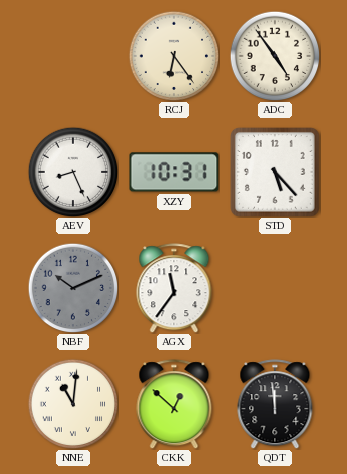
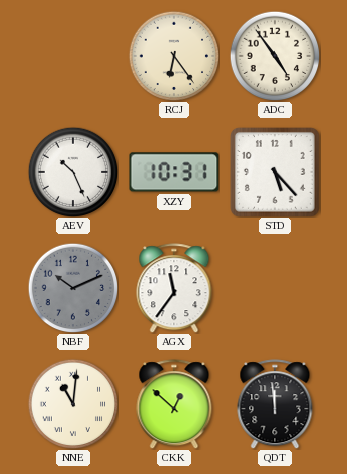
AEV: 8:26 -> 10:26
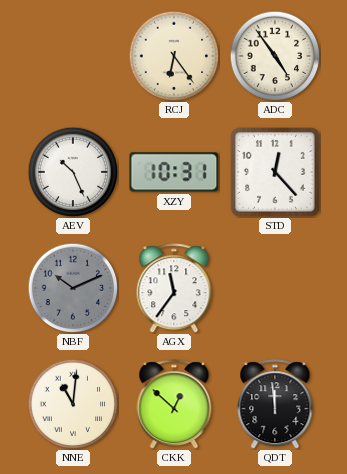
STD: 5:23 -> 12:23
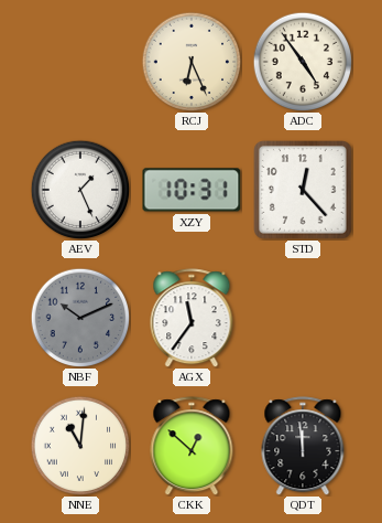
RCJ: 6:24 -> 6:26
AEV: 10:26 -> 1:26
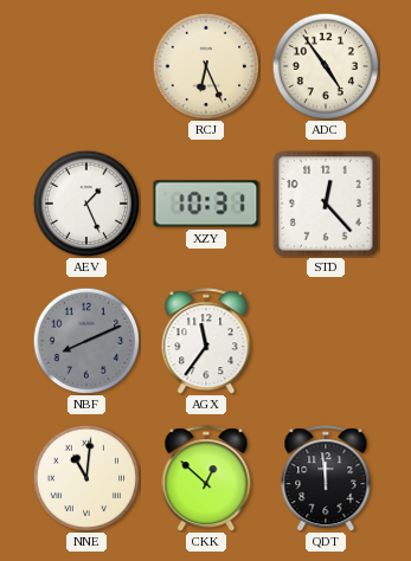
NBF: 10:11 -> 8:11
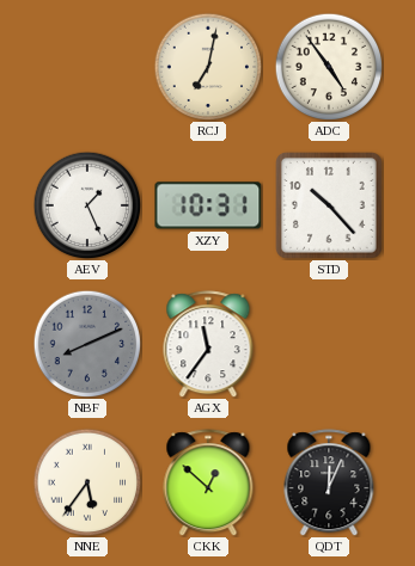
RCJ: 6:26 -> 7:02
STD: 12:23 -> 10:23
NNE: 11:01 -> 5:36
QDT: 11:59 -> 12:04
